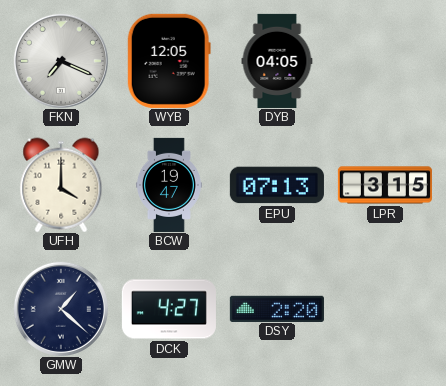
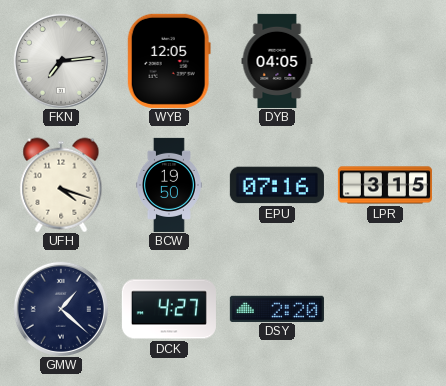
FKN: 7:19 -> 7:14
UFH: 4:00 -> 4:18
BCW: 19:47 -> 19:50
EPU: 07:13 -> 07:16
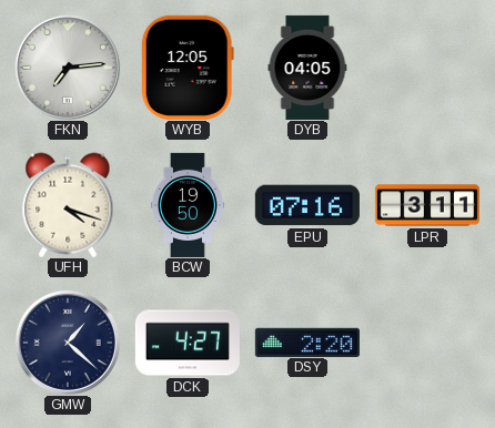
LPR: 3:15 -> 3:11
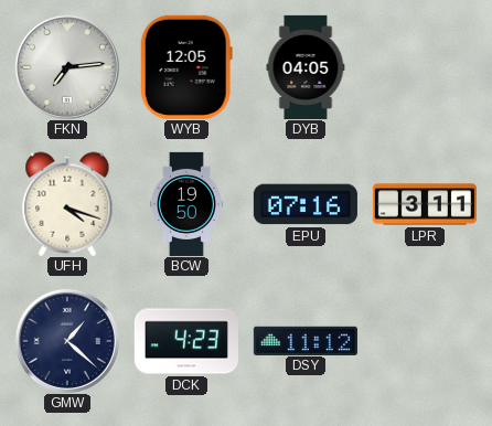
DCK: 4:27 -> 4:23
DSY: 2:20 -> 11:12
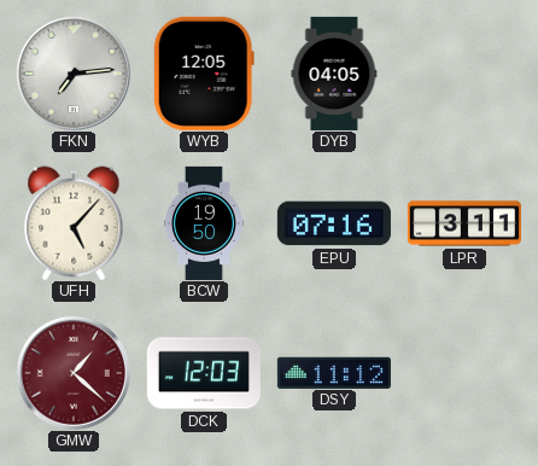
UFH: 4:18 -> 5:07
GMW dial: navy -> burgundy
DCK: 4:23 -> 12:03
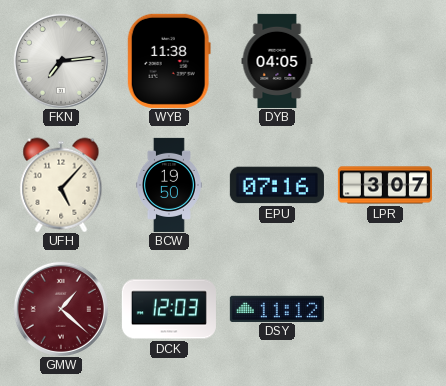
WYB: 12:05 -> 11:38
LPR: 3:11 -> 3:07
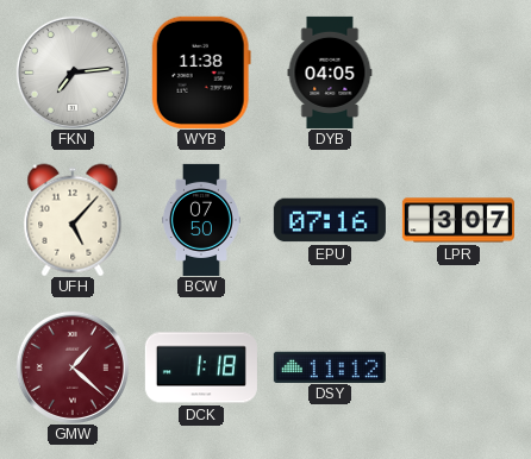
BCW: 19:50 -> 07:50
DCK: 12:03 -> 1:18
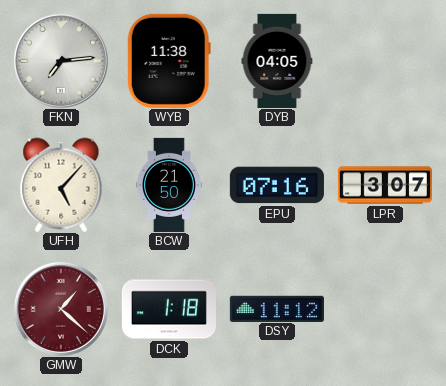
BCW: 07:50 -> 21:50
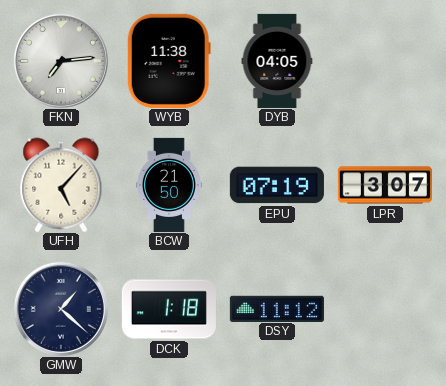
EPU: 07:16 -> 07:19
GMW dial: burgundy -> navy
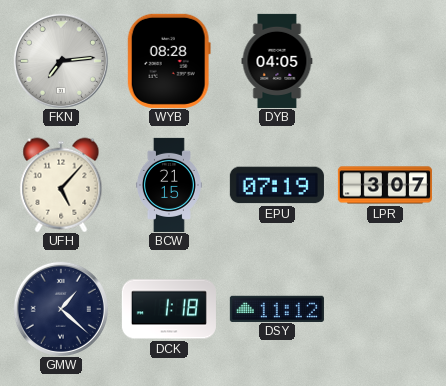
WYB: 11:38 -> 08:28
BCW: 21:50 -> 21:15
